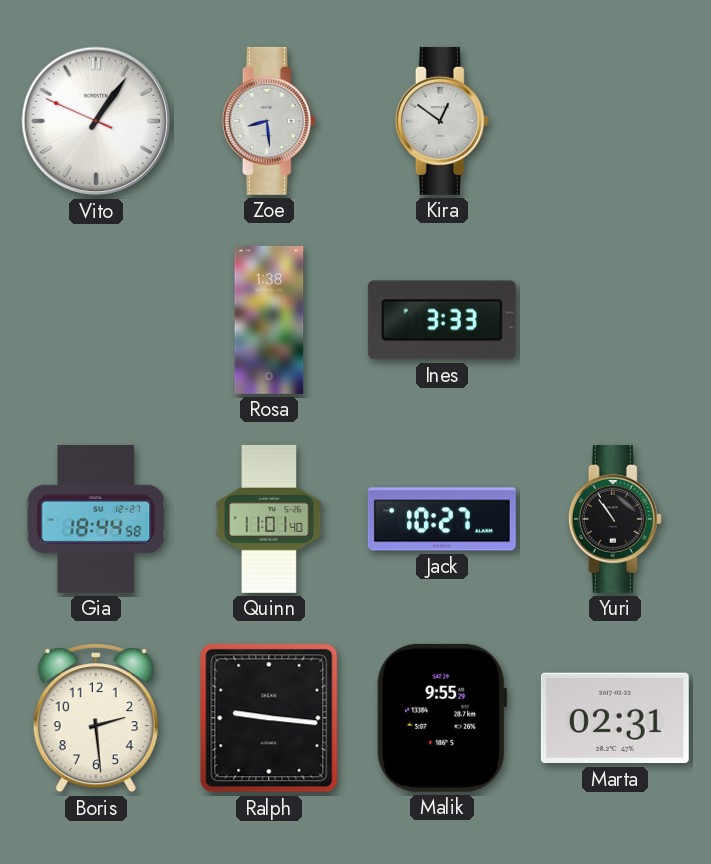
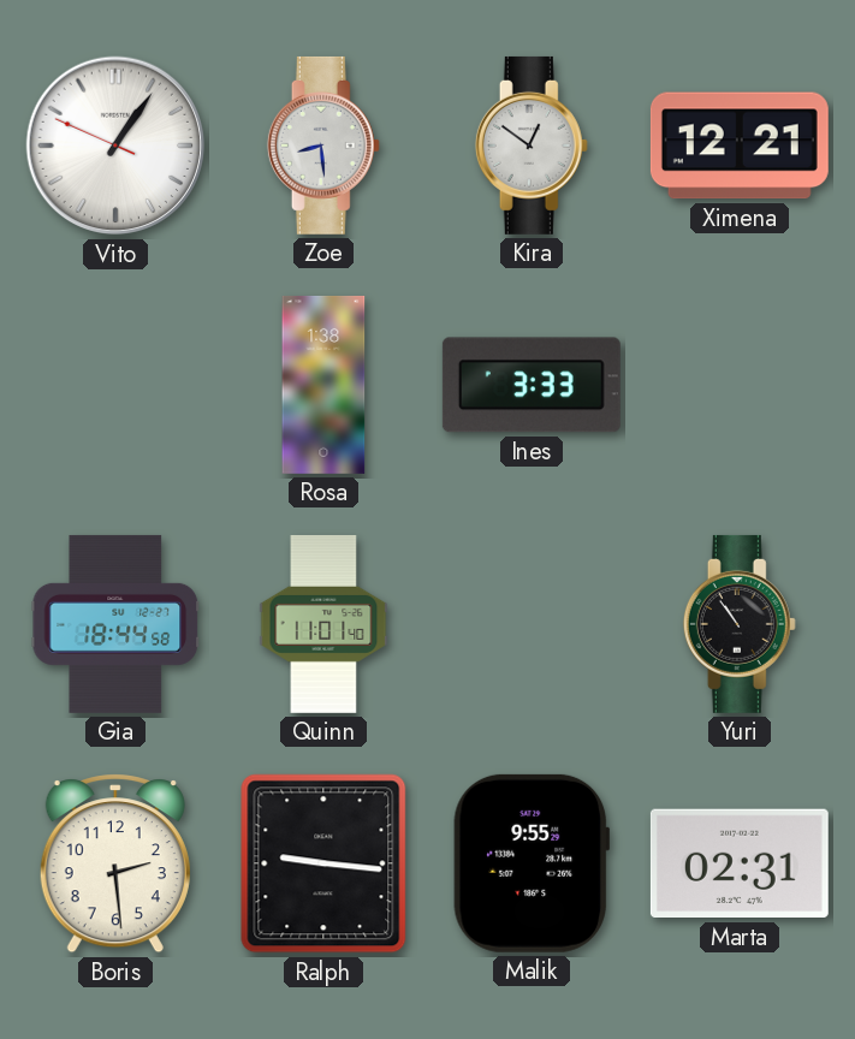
Ximena: none -> 12:21
Jack: 10:27 -> none
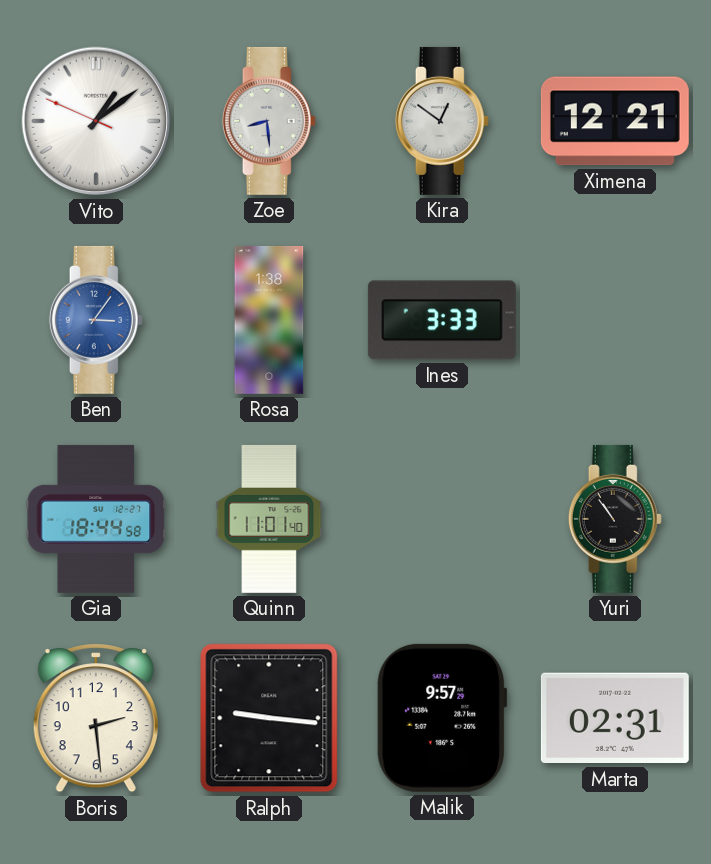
Vito: 1:05 -> 1:08
Ben: none -> 3:06
Malik: 9:55 -> 9:57
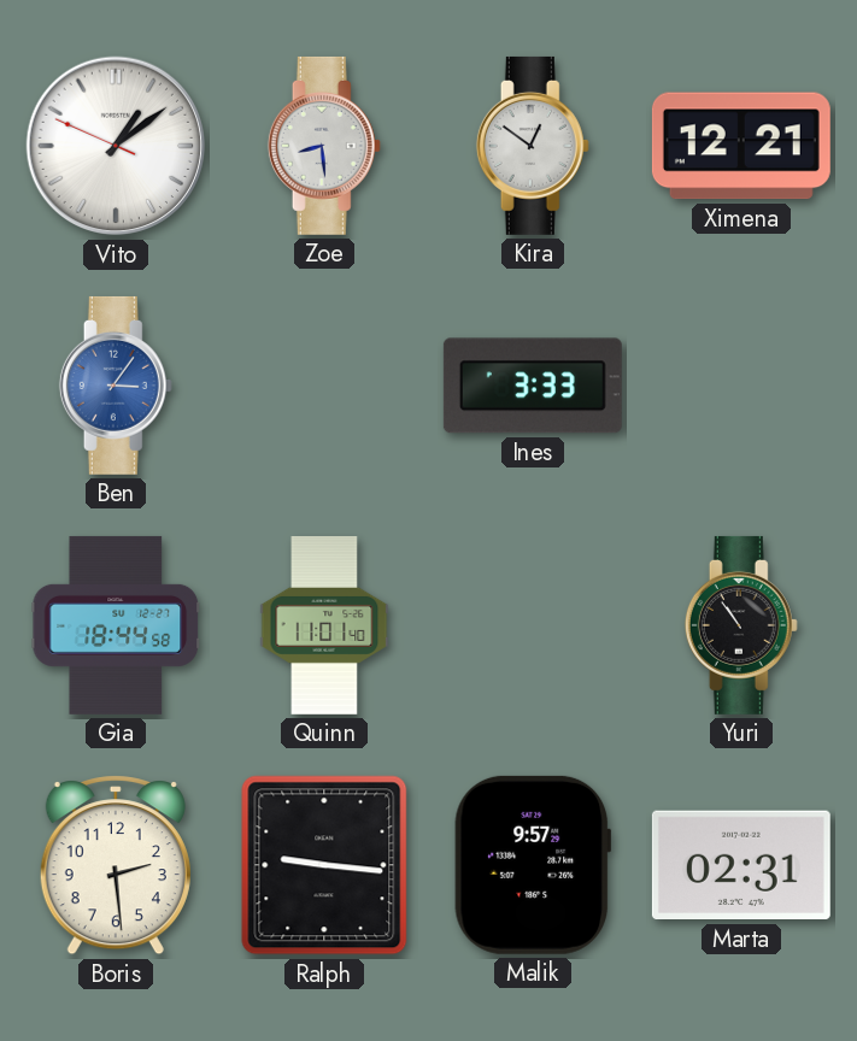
Rosa: 1:38 -> none
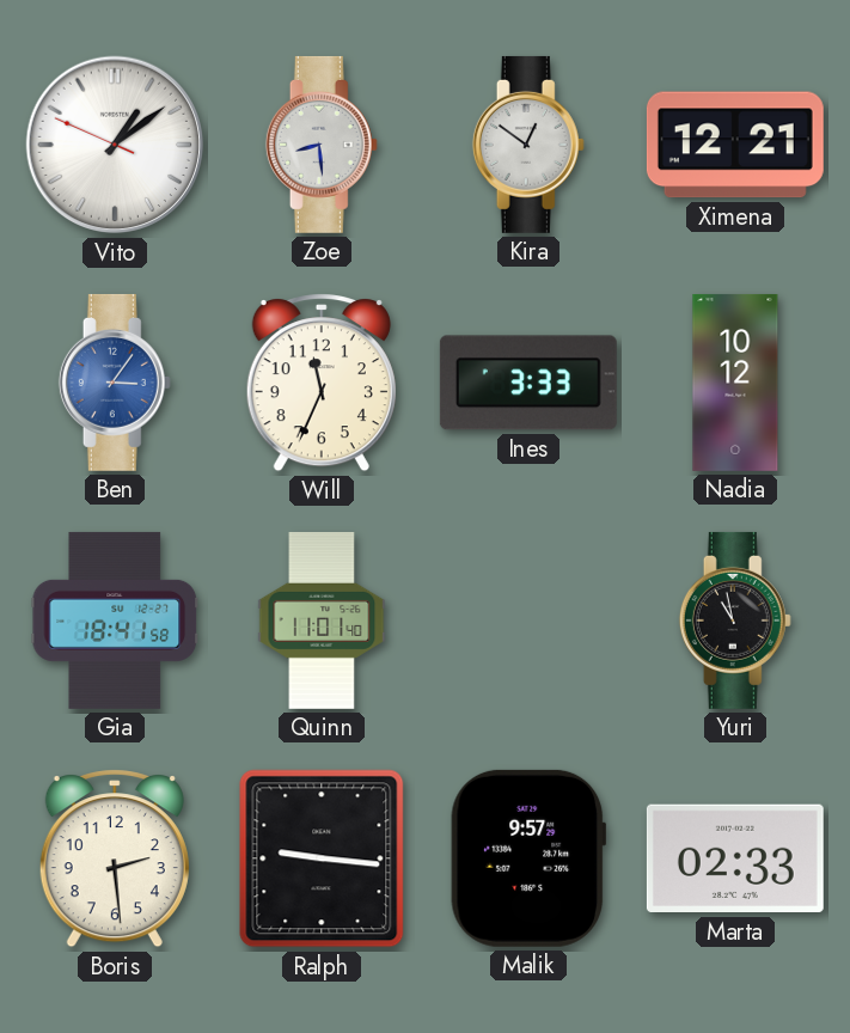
Will: none -> 11:34
Nadia: none -> 10:12
Gia: 18:44 -> 18:41
Yuri: 10:54 -> 10:58
Marta: 02:31 -> 02:33
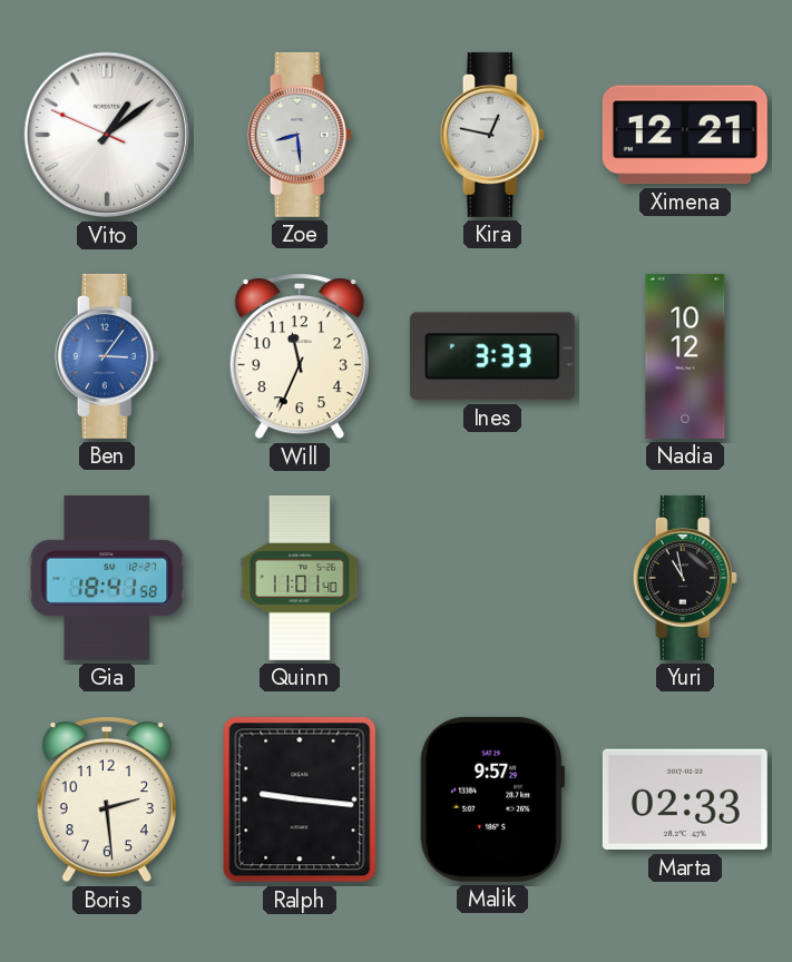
Kira: 12:51 -> 12:47
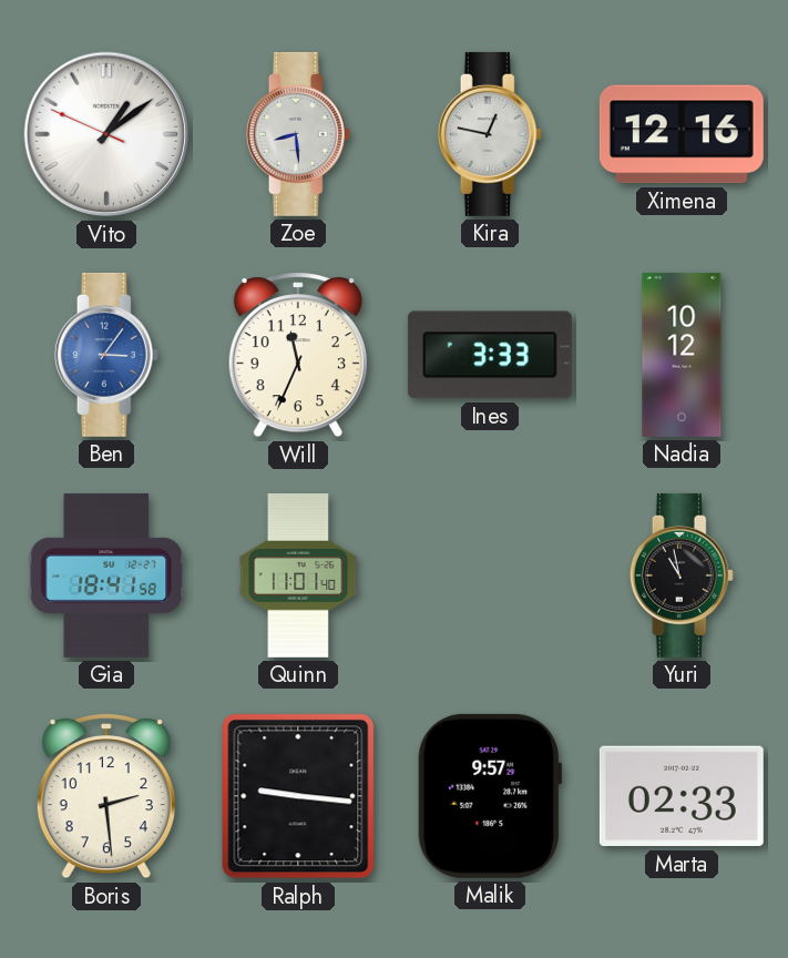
Ximena: 12:21 -> 12:16
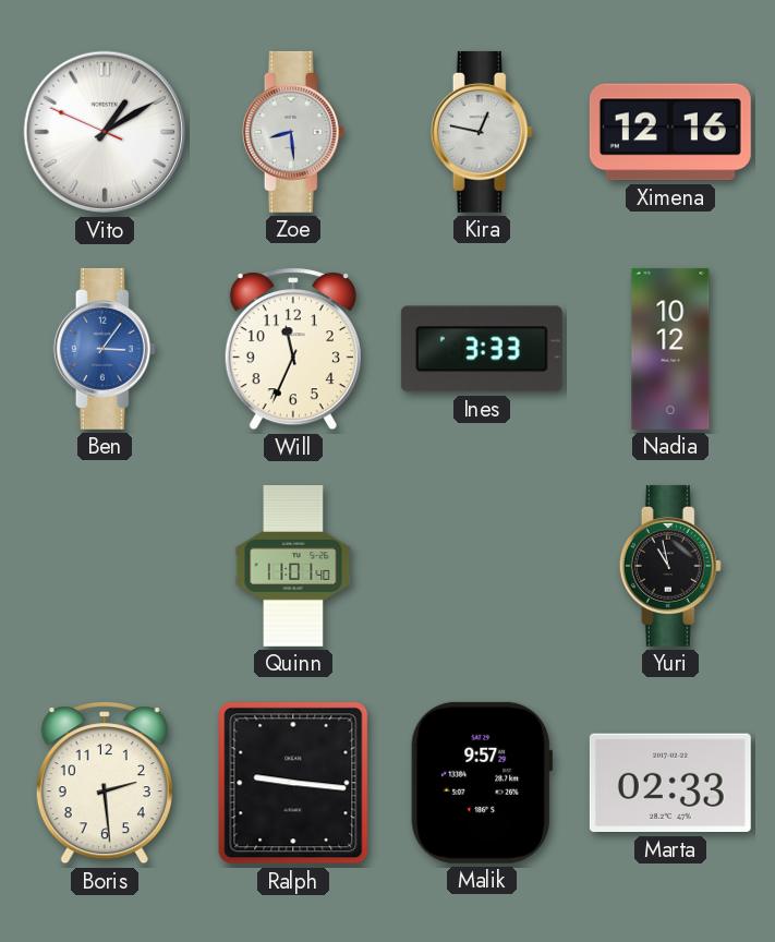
Vito: 1:08 -> 1:09
Gia: 18:41 -> none
